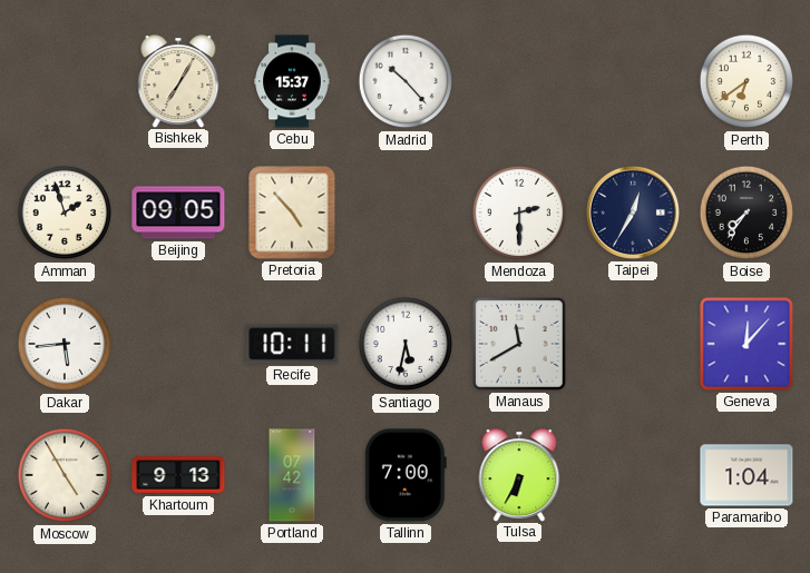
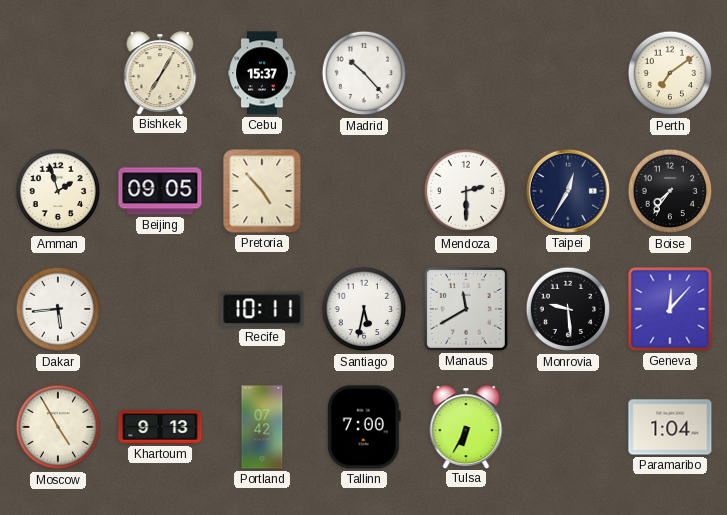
Perth: 6:39 -> 7:09
Monrovia: none -> 9:29
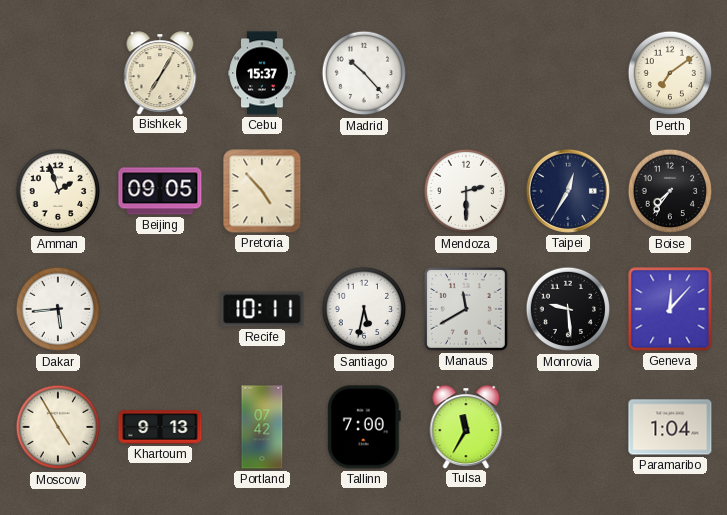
Tulsa: 6:35 -> 11:35
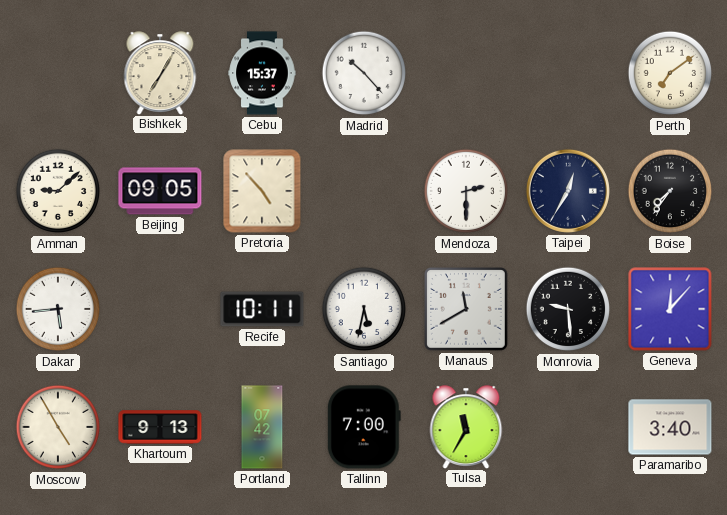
Amman: 1:57 -> 9:08
Paramaribo: 1:04 -> 3:40
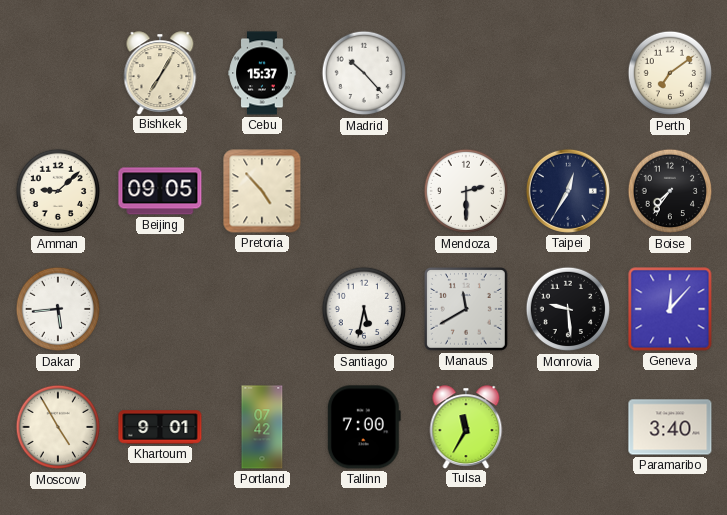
Recife: 10:11 -> none
Khartoum: 9:13 -> 9:01
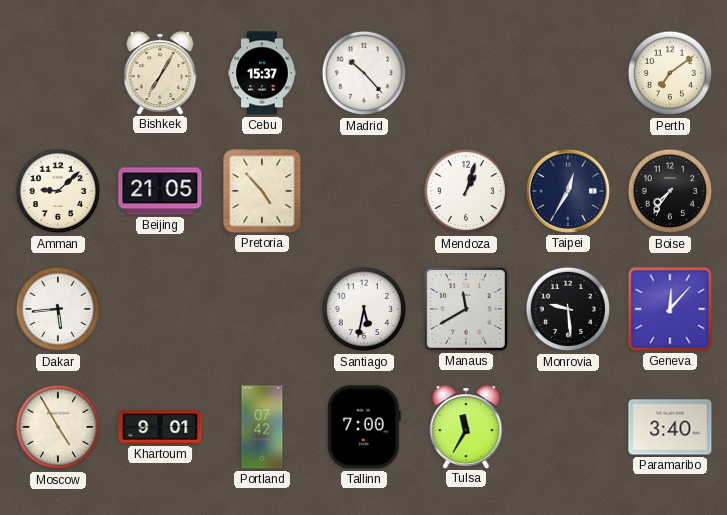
Beijing: 09:05 -> 21:05
Mendoza: 2:30 -> 1:03
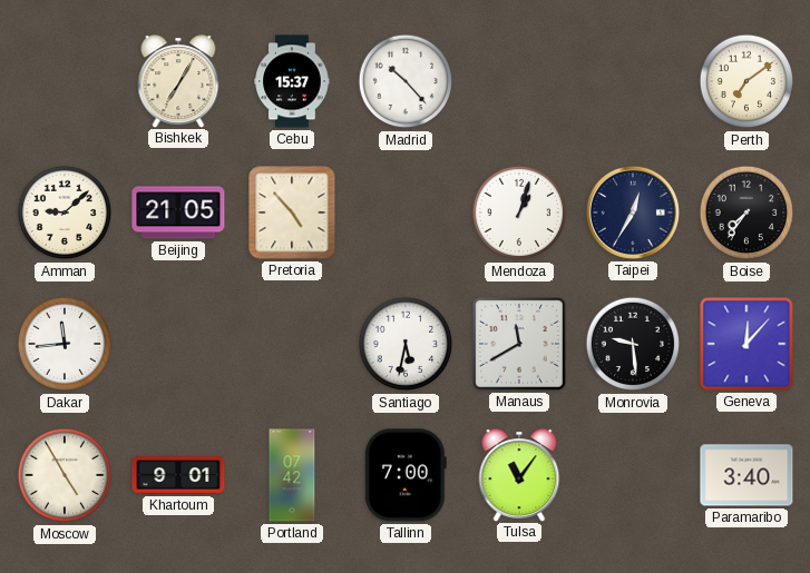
Dakar: 5:44 -> 11:44
Tulsa: 11:35 -> 11:06
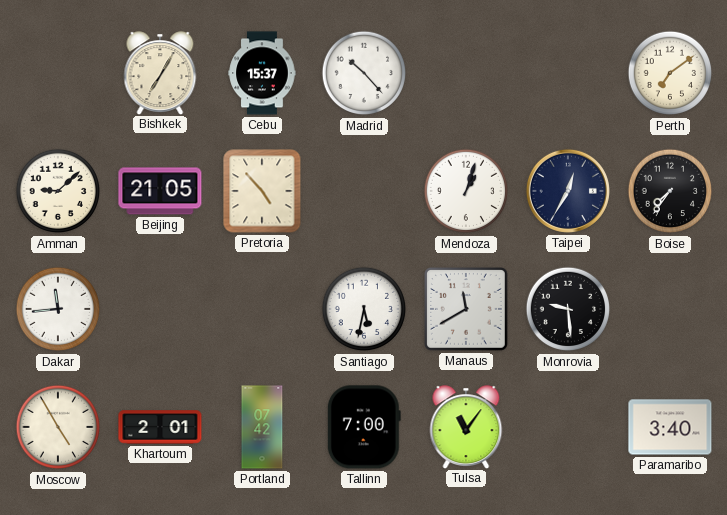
Geneva: 12:07 -> none
Khartoum: 9:01 -> 2:01
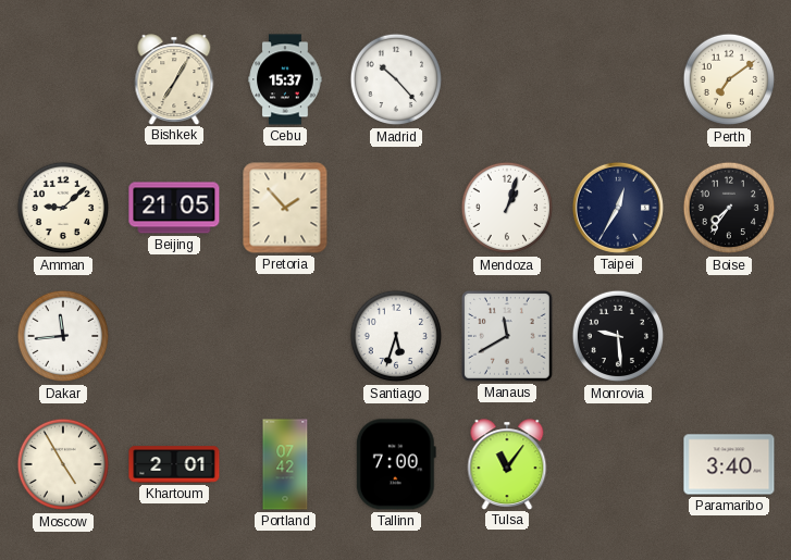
Pretoria: 4:53 -> 1:53
Santiago: 5:32 -> 5:33
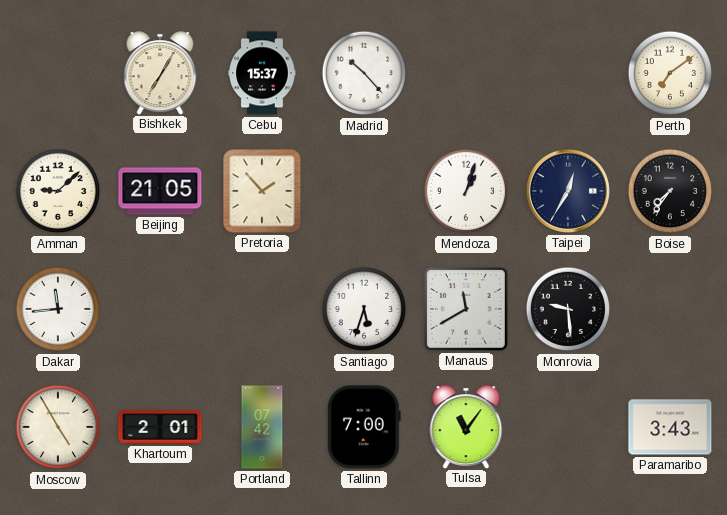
Paramaribo: 3:40 -> 3:43
